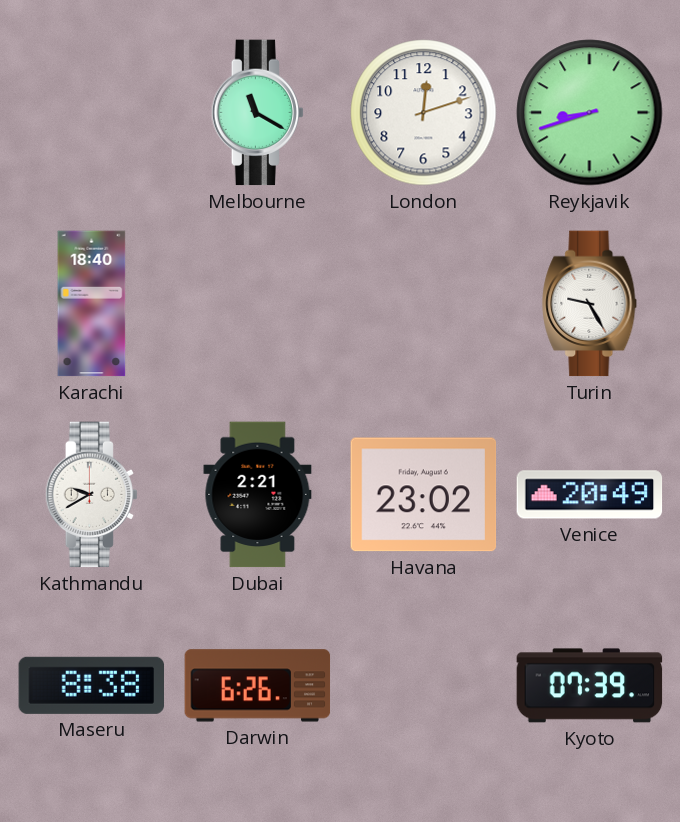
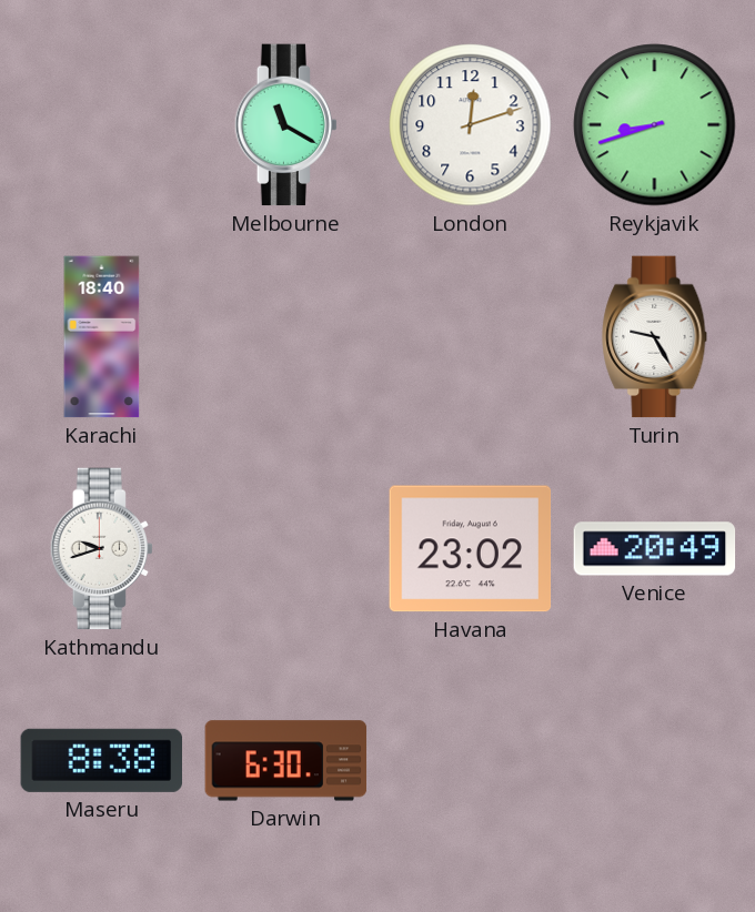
Kathmandu: 9:40 -> 9:42
Dubai: 2:21 -> none
Darwin: 6:26 -> 6:30
Kyoto: 07:39 -> none
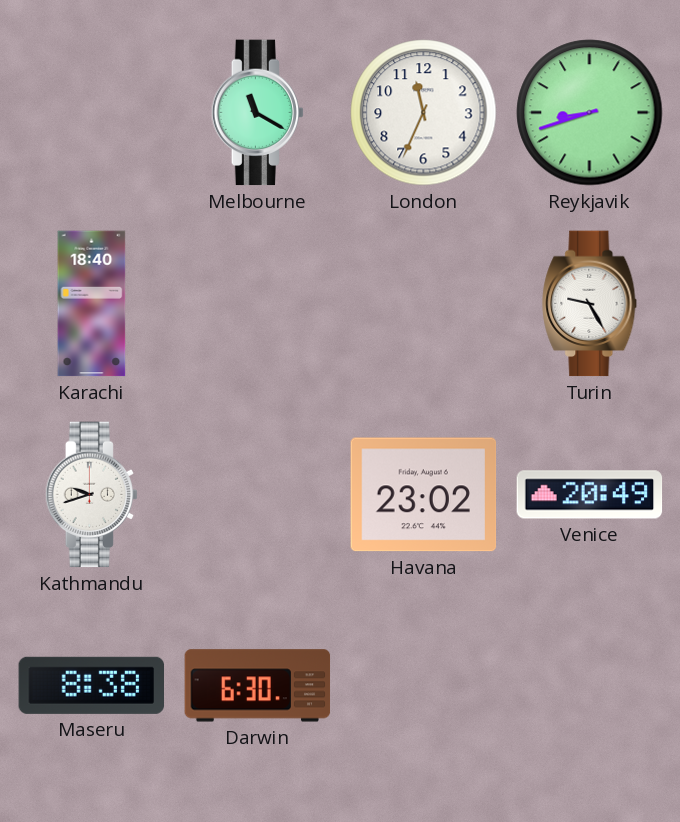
London: 12:12 -> 11:34
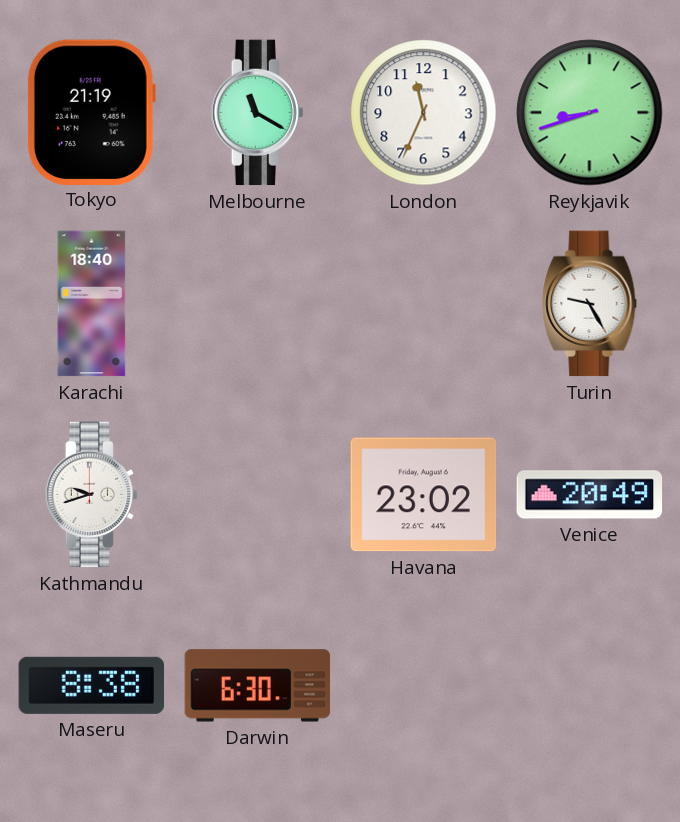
Tokyo: none -> 21:19
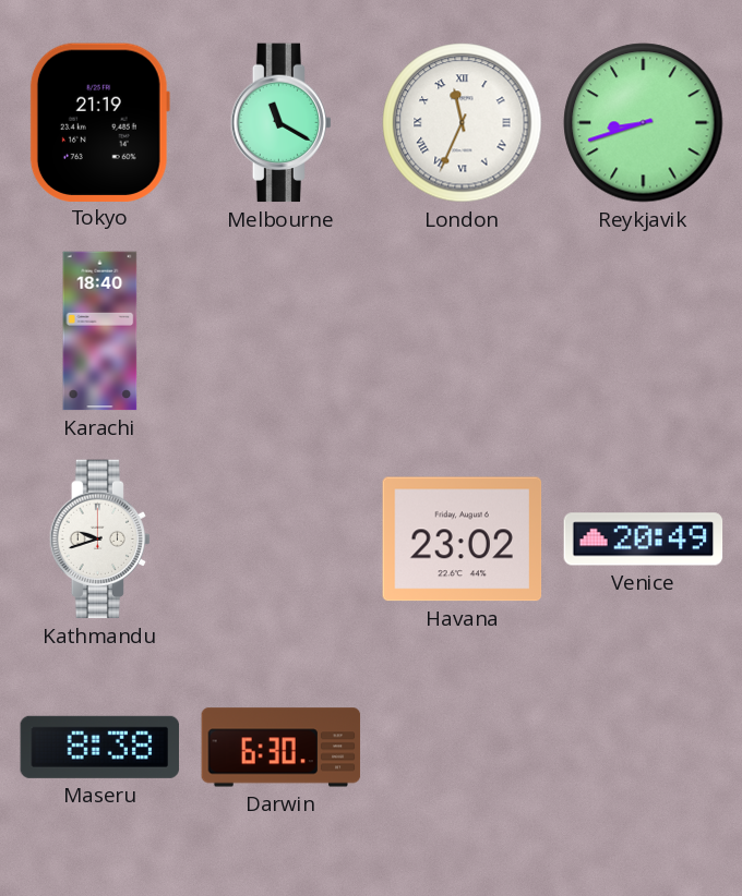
London numerals: Arabic -> Roman
Turin: 9:25 -> none
